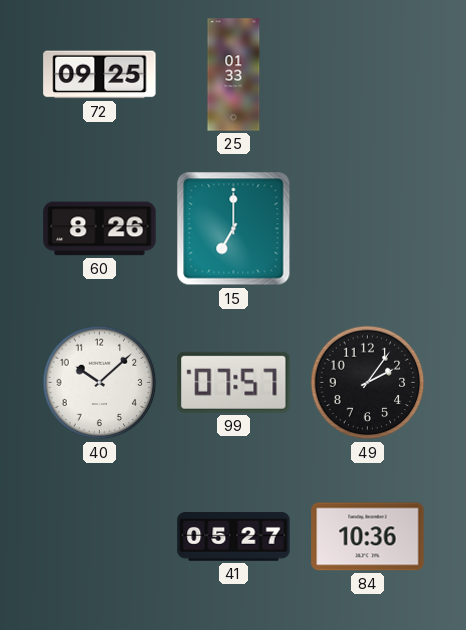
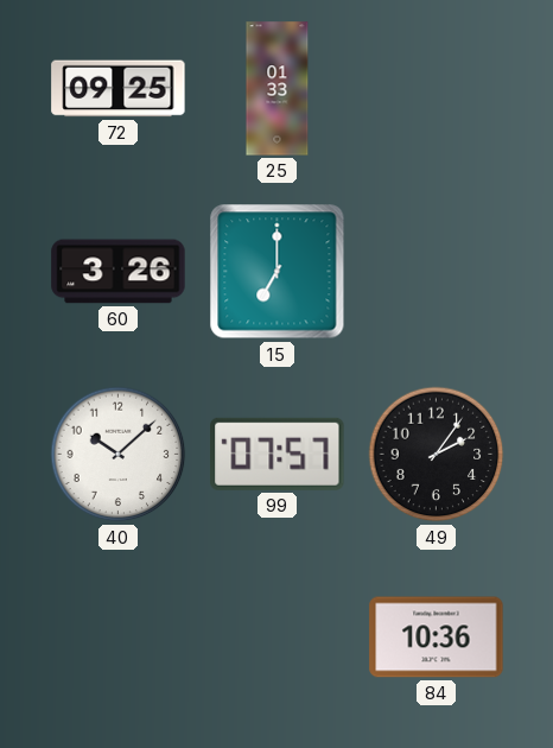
60: 8:26 -> 3:26
41: 05:27 -> none
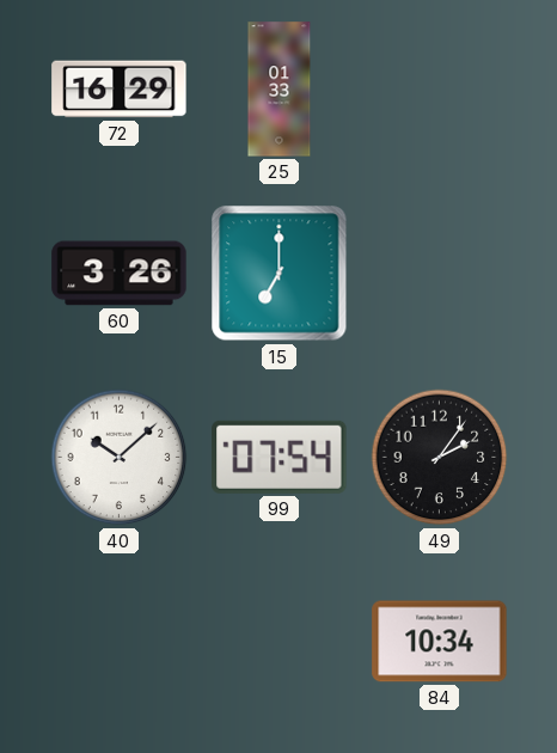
72: 09:25 -> 16:29
99: 07:57 -> 07:54
84: 10:36 -> 10:34
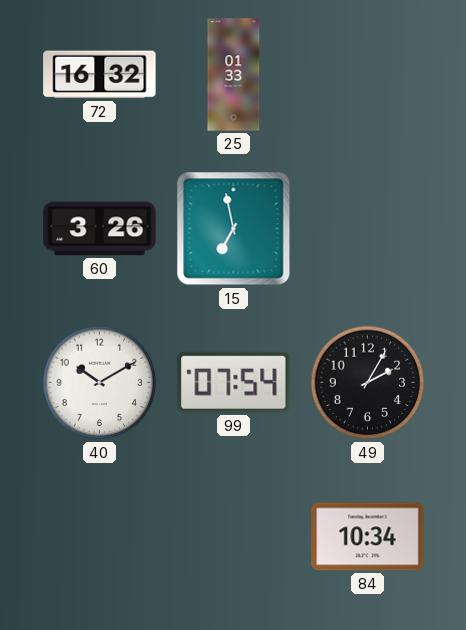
72: 16:29 -> 16:32
15: 7:00 -> 6:58
40: 10:08 -> 10:10
49: 2:06 -> 2:05
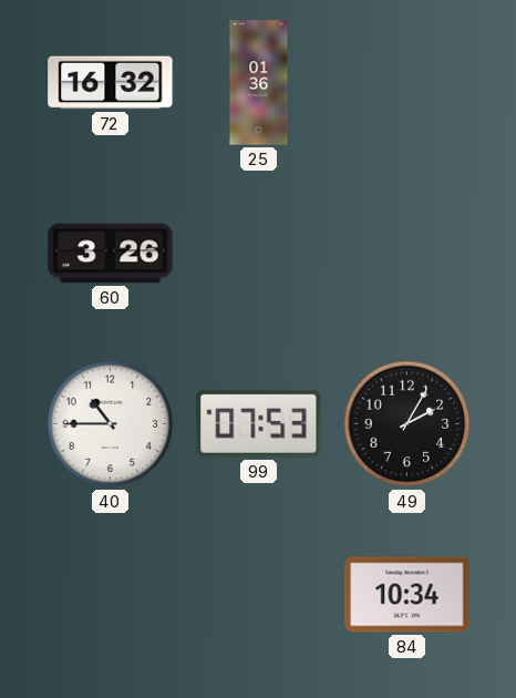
25: 01:33 -> 01:36
15: 6:58 -> none
40: 10:10 -> 10:45
99: 07:54 -> 07:53
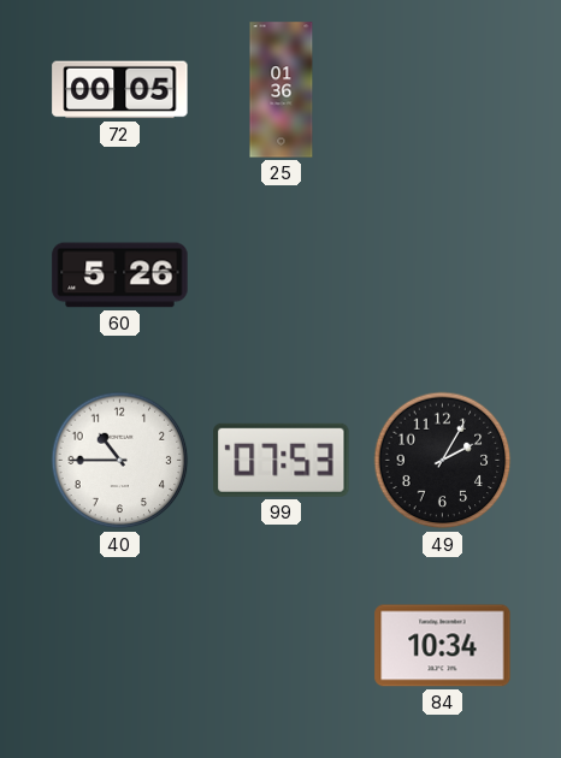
72: 16:32 -> 00:05
60: 3:26 -> 5:26
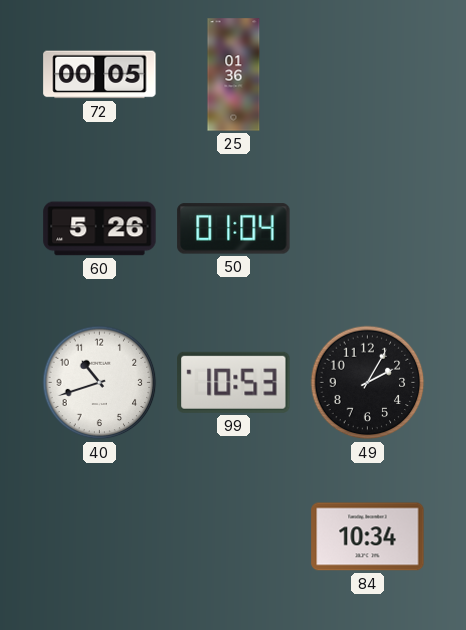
50: none -> 01:04
40: 10:45 -> 10:42
99: 07:53 -> 10:53
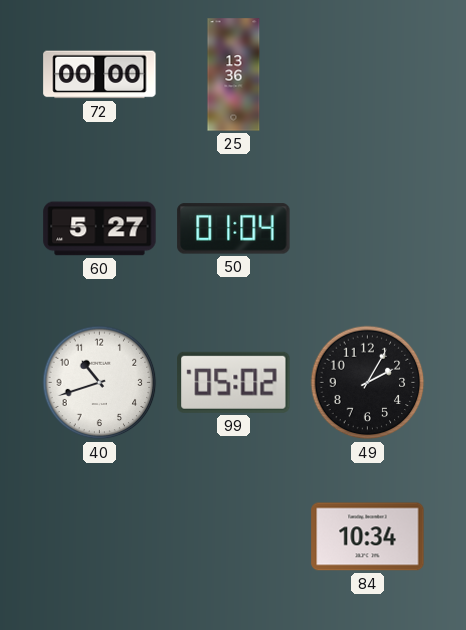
72: 00:05 -> 00:00
25: 01:36 -> 13:36
60: 5:26 -> 5:27
99: 10:53 -> 05:02
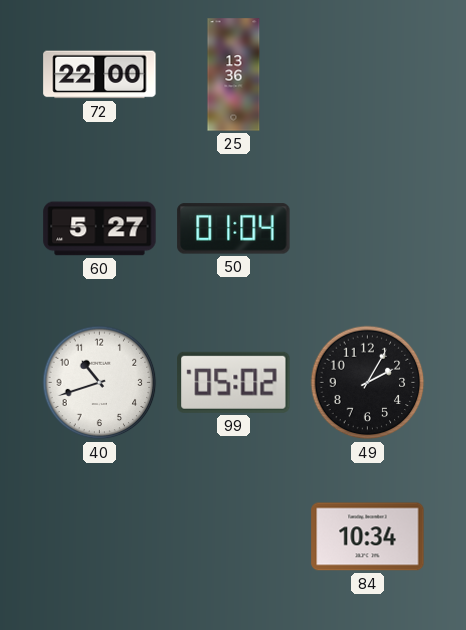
72: 00:00 -> 22:00
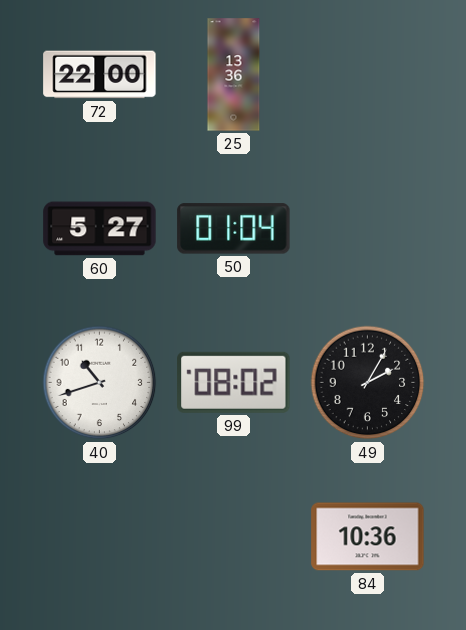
99: 05:02 -> 08:02
84: 10:34 -> 10:36
